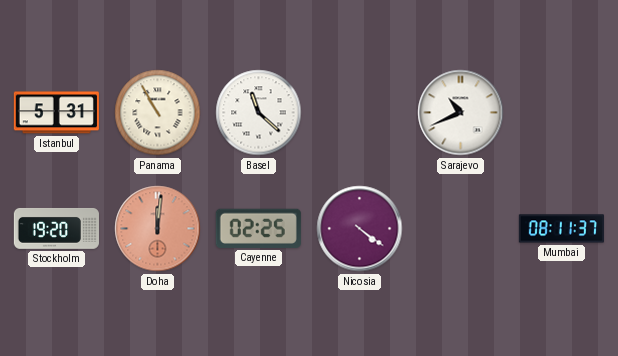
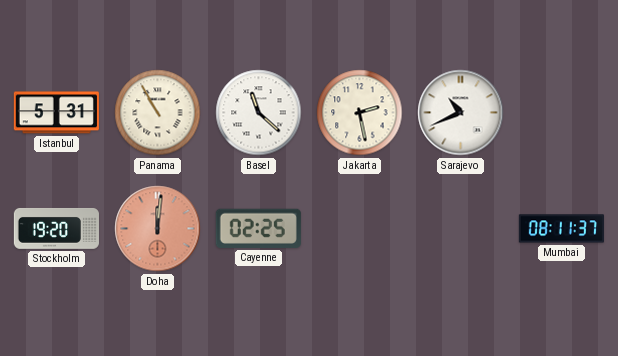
Jakarta: none -> 2:28
Nicosia: 4:21 -> none
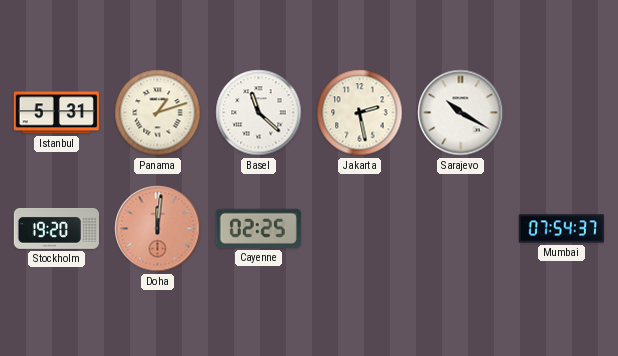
Panama: 10:55 -> 1:12
Sarajevo: 10:41 -> 10:20
Mumbai: 08:11 -> 07:54
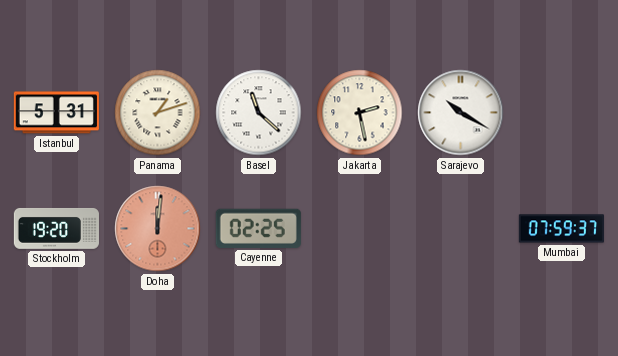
Mumbai: 07:54 -> 07:59
